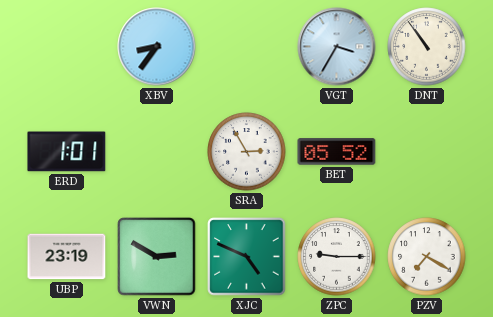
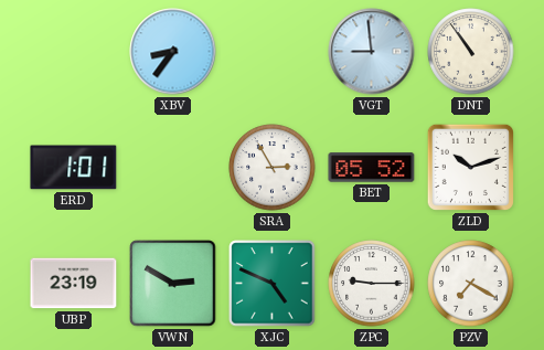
VGT: 3:35 -> 8:59
ZLD: none -> 10:12
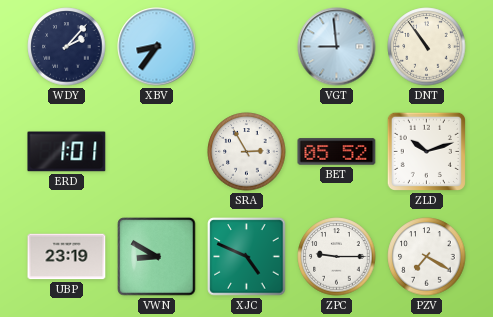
WDY: none -> 2:07
VWN: 2:50 -> 8:50
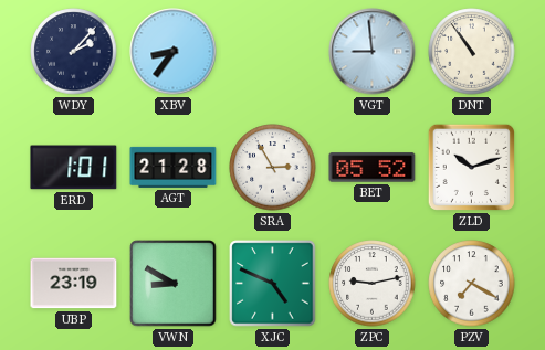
AGT: none -> 21:28
ZPC: 9:15 -> 9:13
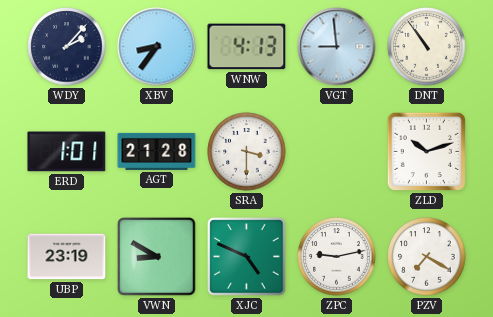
WNW: none -> 4:13
SRA: 2:55 -> 3:30
BET: 05:52 -> none
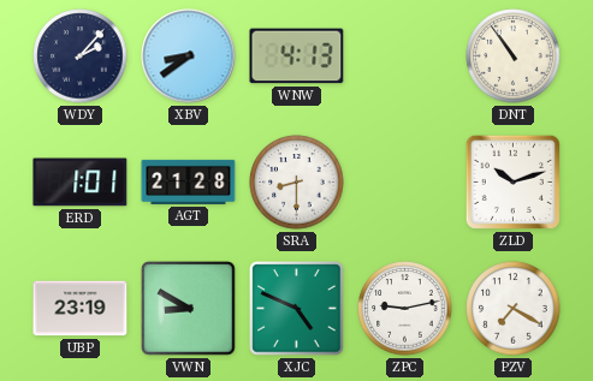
XBV: 8:36 -> 8:39
VGT: 8:59 -> none
SRA: 3:30 -> 8:30
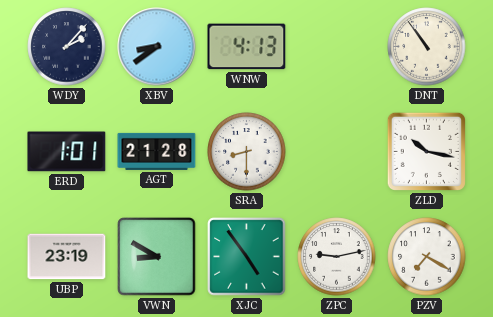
ZLD: 10:12 -> 10:17
XJC: 4:49 -> 4:54
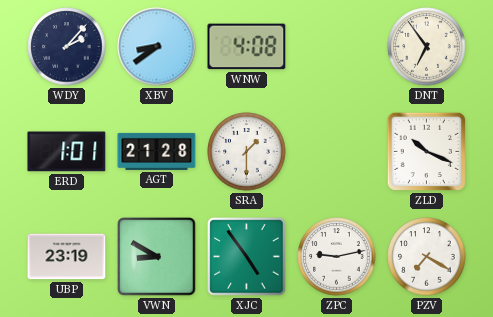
WNW: 4:13 -> 4:08
DNT: 10:54 -> 6:54
SRA: 8:30 -> 1:30
ZLD: 10:17 -> 10:19
